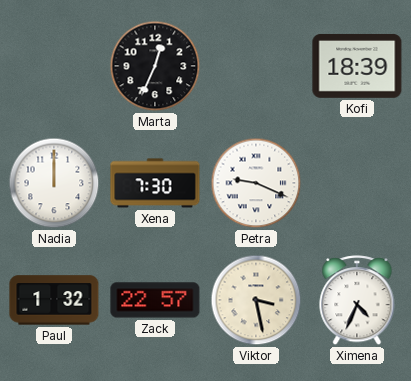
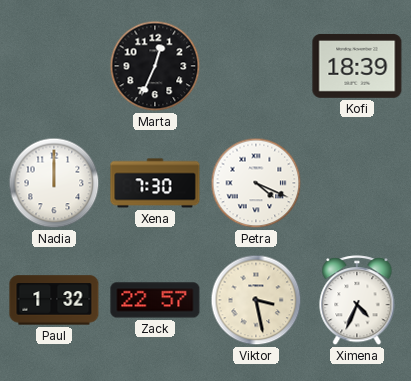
Petra: 9:19 -> 4:19
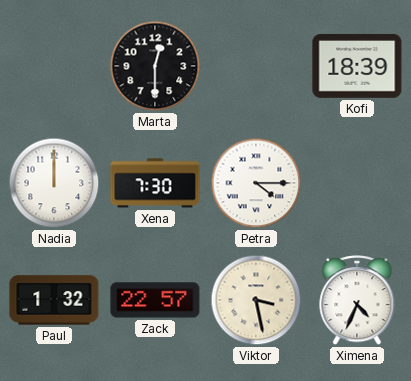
Marta: 12:34 -> 12:30
Petra: 4:19 -> 4:15
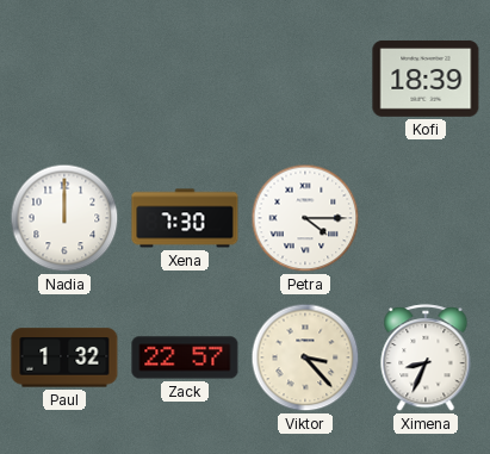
Marta: 12:30 -> none
Viktor: 3:28 -> 3:23
Ximena: 4:34 -> 8:34
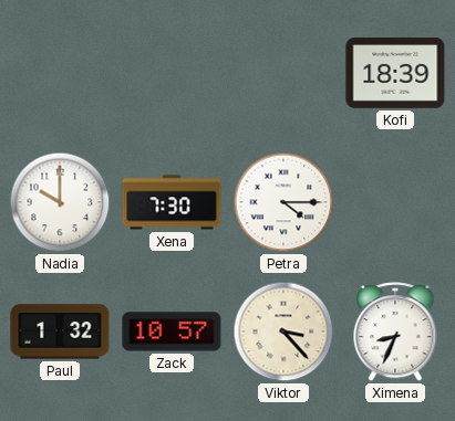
Nadia: 12:00 -> 10:00
Zack: 22:57 -> 10:57
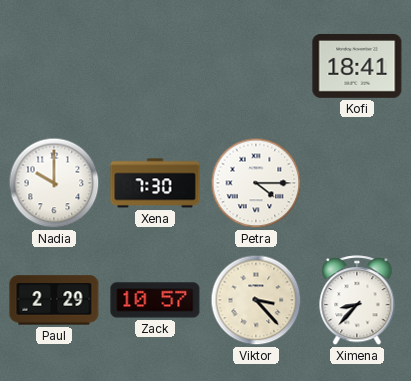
Kofi: 18:39 -> 18:41
Paul: 1:32 -> 2:29
Ximena: 8:34 -> 8:37
